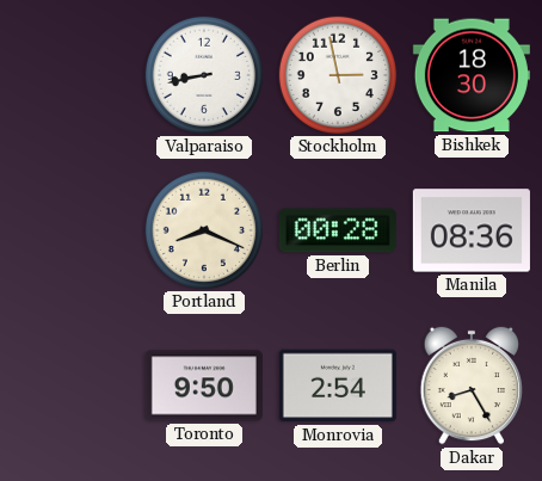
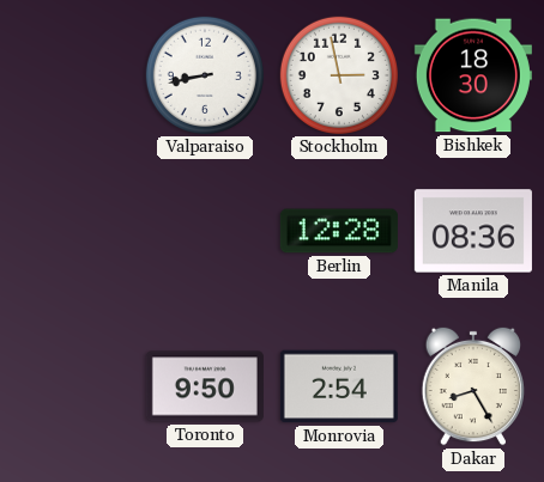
Portland: 8:19 -> none
Berlin: 00:28 -> 12:28
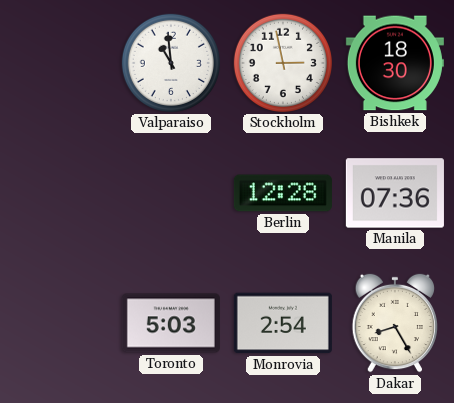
Valparaiso: 8:43 -> 10:59
Manila: 08:36 -> 07:36
Toronto: 9:50 -> 5:03
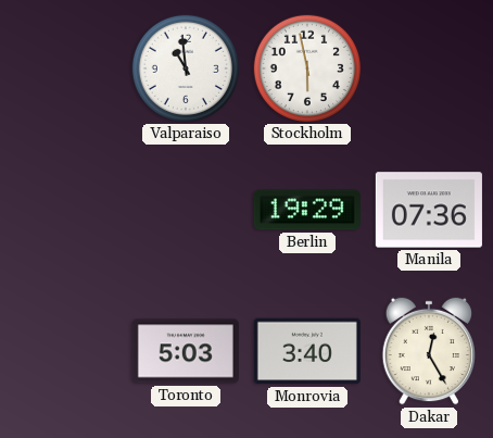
Stockholm: 2:58 -> 5:58
Bishkek: 18:30 -> none
Berlin: 12:28 -> 19:29
Monrovia: 2:54 -> 3:40
Dakar: 8:25 -> 12:25
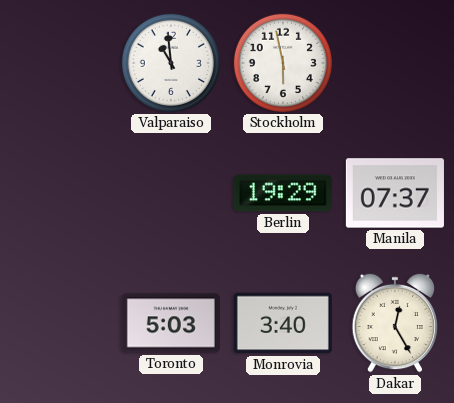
Manila: 07:36 -> 07:37
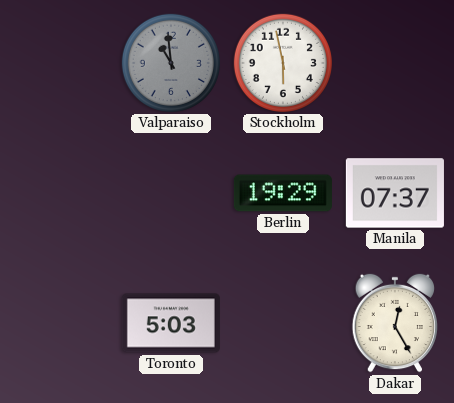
Valparaiso dial: white -> grey
Monrovia: 3:40 -> none
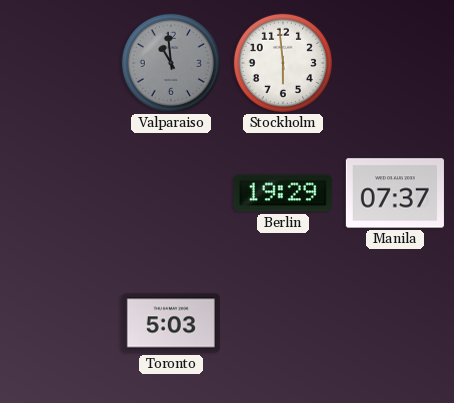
Stockholm: 5:58 -> 5:59
Dakar: 12:25 -> none
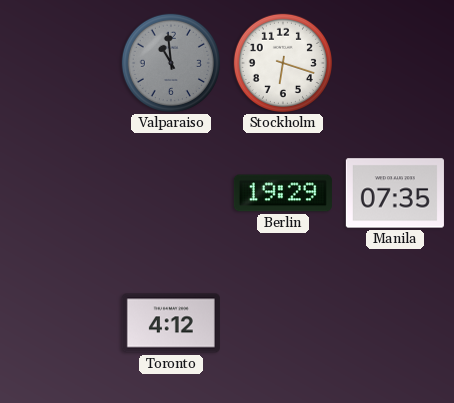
Stockholm: 5:59 -> 6:18
Manila: 07:37 -> 07:35
Toronto: 5:03 -> 4:12
